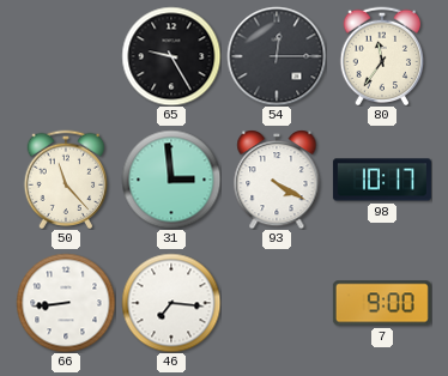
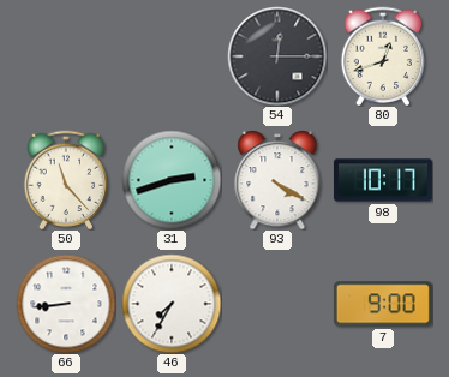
65: 9:25 -> none
80: 11:36 -> 12:42
31: 2:59 -> 2:42
46: 7:16 -> 7:35
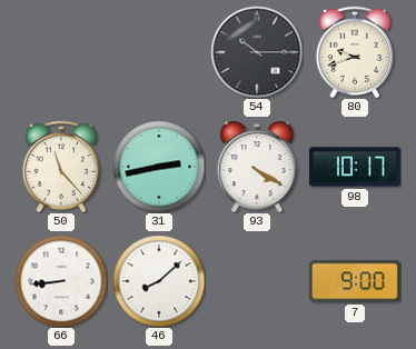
54: 12:15 -> 10:15
80: 12:42 -> 9:42
31: 2:42 -> 2:43
46: 7:35 -> 8:08
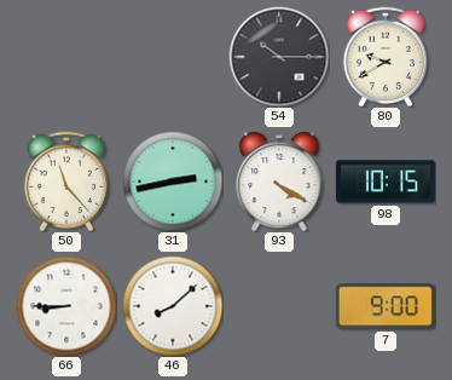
80: 9:42 -> 9:40
98: 10:17 -> 10:15
66: 8:44 -> 8:45
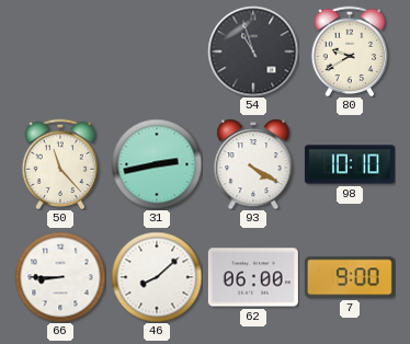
54: 10:15 -> 10:57
98: 10:15 -> 10:10
62: none -> 06:00
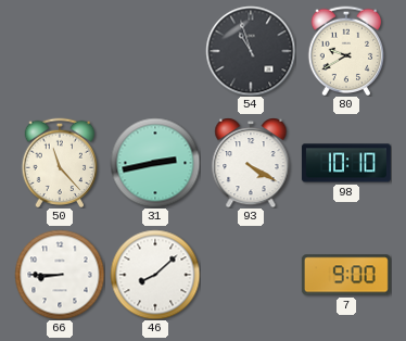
62: 06:00 -> none
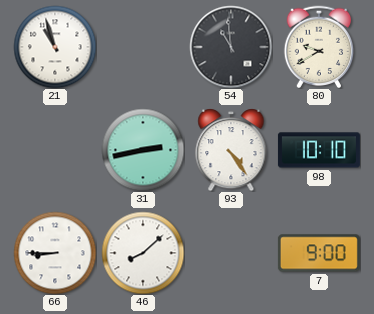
21: none -> 10:57
54: 10:57 -> 10:59
50: 11:23 -> none
93: 4:20 -> 4:24
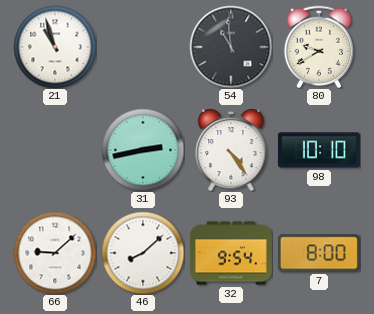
66: 8:45 -> 9:08
32: none -> 9:54
7: 9:00 -> 8:00
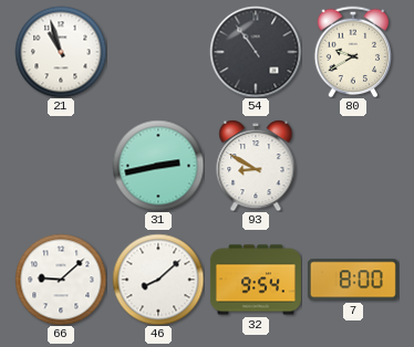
54: 10:59 -> 10:54
93: 4:24 -> 8:50
98: 10:10 -> none
